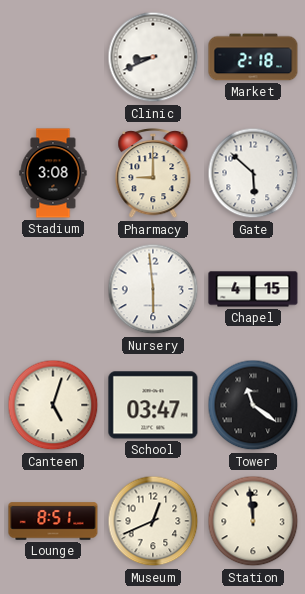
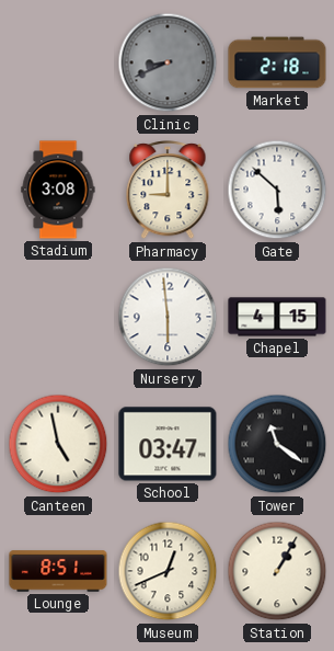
Clinic dial: white -> grey
Canteen: 5:03 -> 4:58
Station: 11:59 -> 1:05
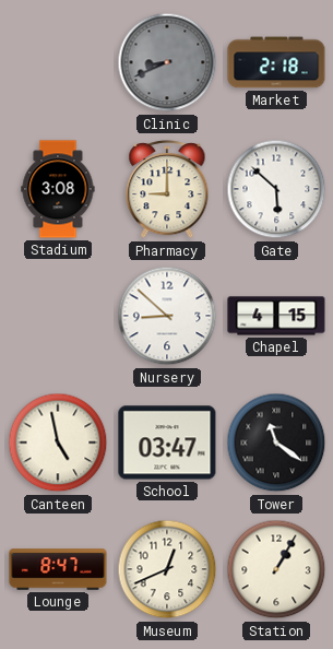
Nursery: 5:59 -> 8:52
Lounge: 8:51 -> 8:47
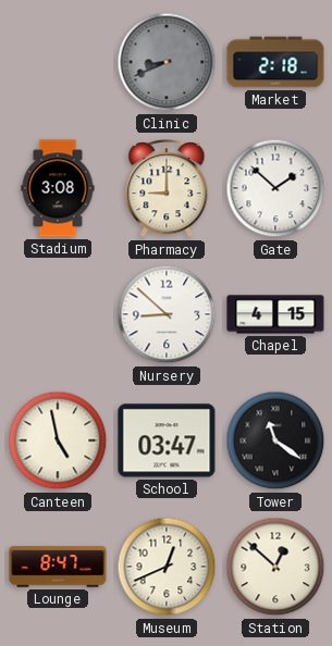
Gate: 5:52 -> 1:52
Station: 1:05 -> 12:52
